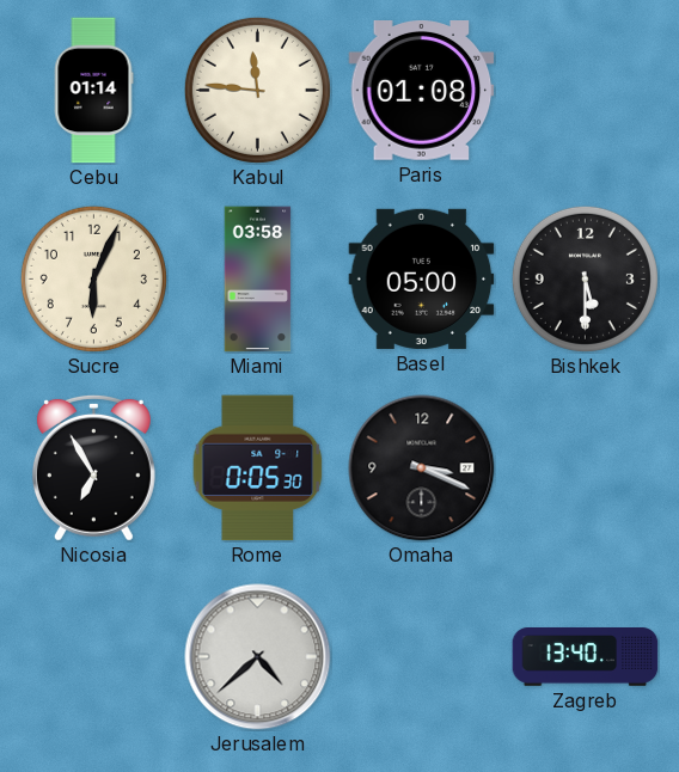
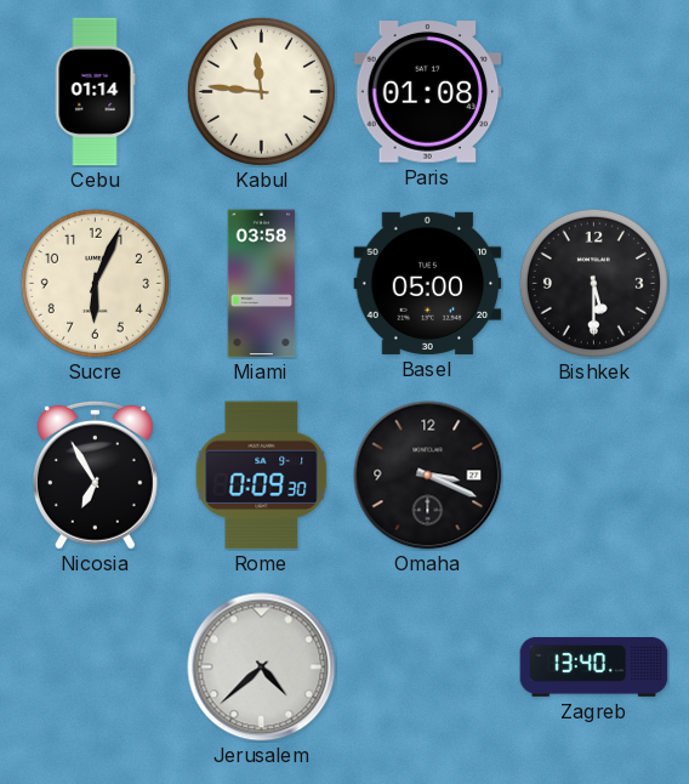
Rome: 0:05 -> 0:09
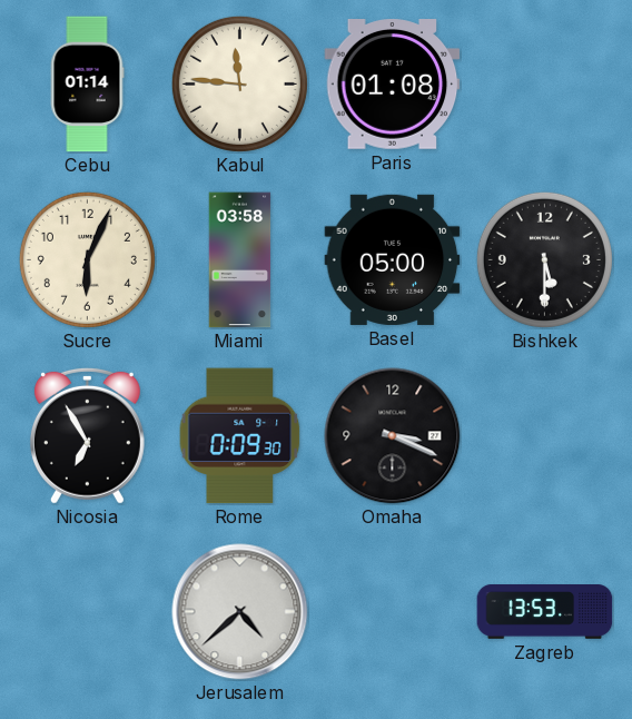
Zagreb: 13:40 -> 13:53
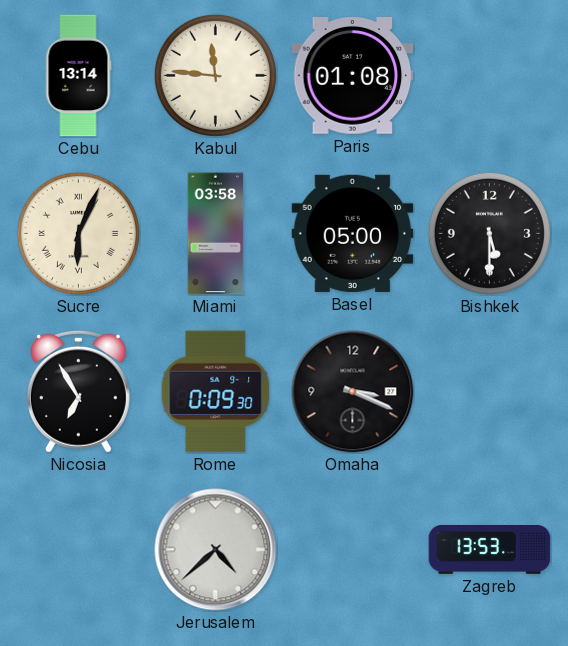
Cebu: 01:14 -> 13:14
Sucre numerals: Arabic -> Roman
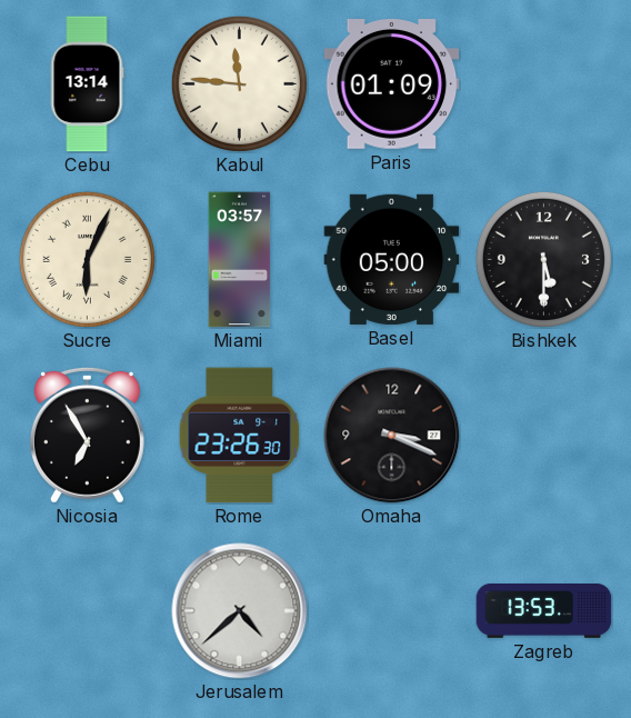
Paris: 01:08 -> 01:09
Miami: 03:58 -> 03:57
Rome: 0:09 -> 23:26
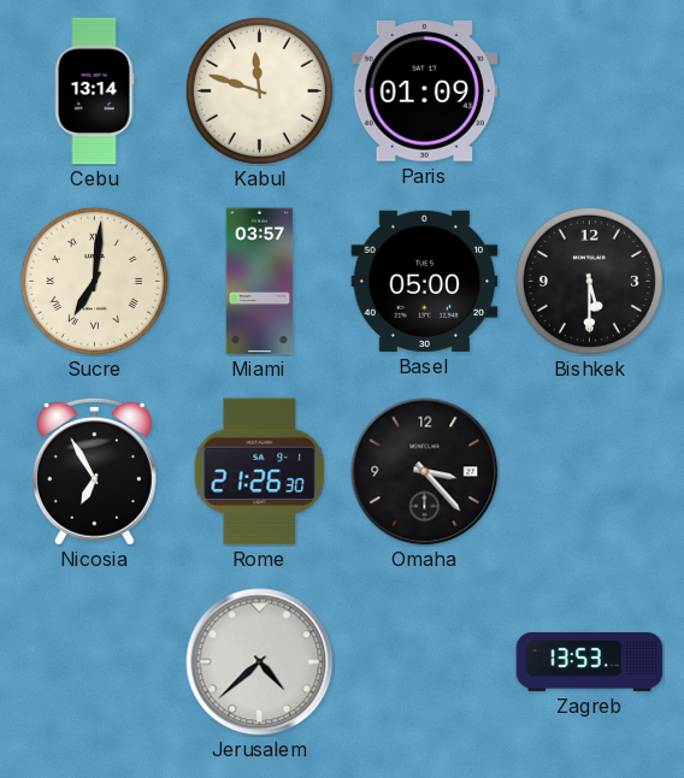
Kabul: 11:46 -> 11:48
Sucre: 6:04 -> 7:01
Rome: 23:26 -> 21:26
Omaha: 3:19 -> 3:23
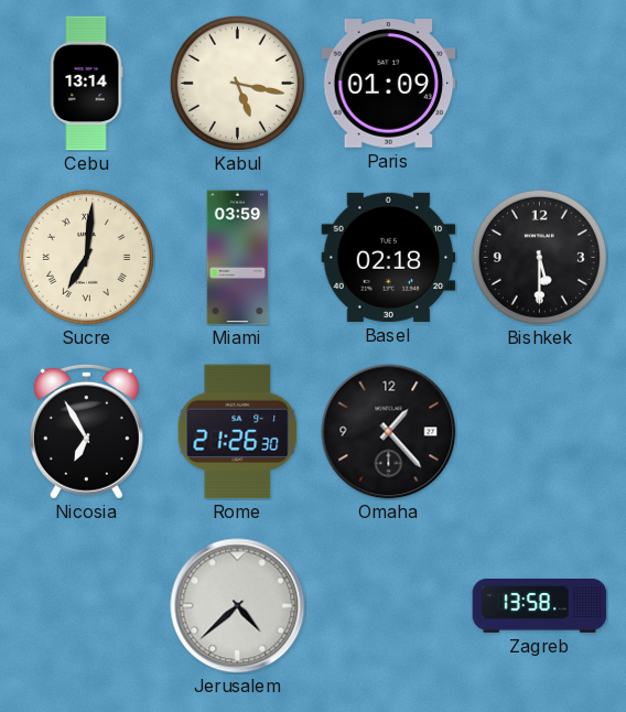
Kabul: 11:48 -> 5:17
Miami: 03:57 -> 03:59
Basel: 05:00 -> 02:18
Omaha: 3:23 -> 1:23
Zagreb: 13:53 -> 13:58
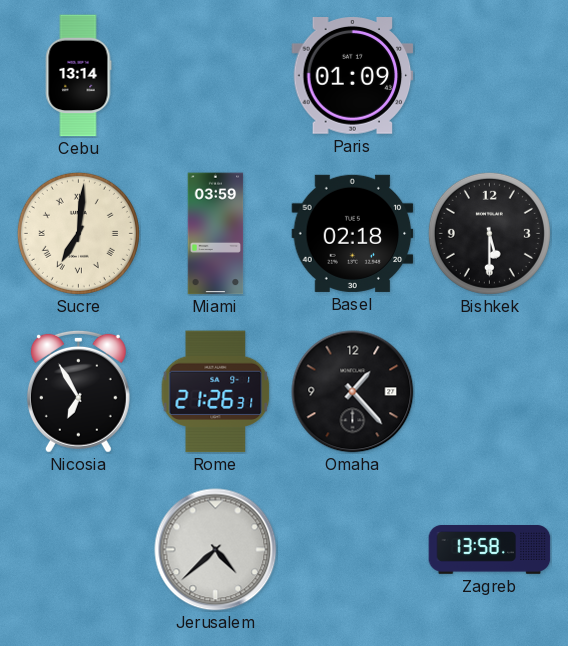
Kabul: 5:17 -> none
Rome: 21:26:30 -> 21:26:31
